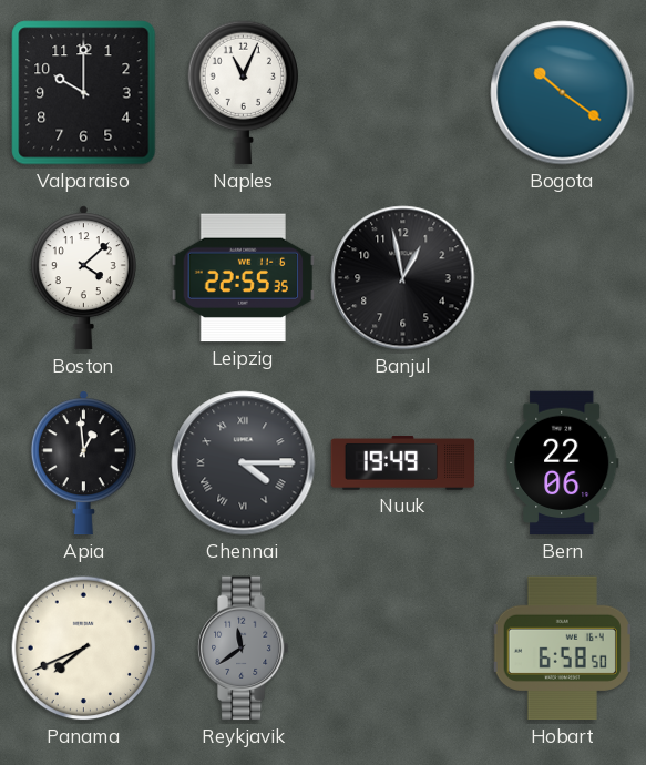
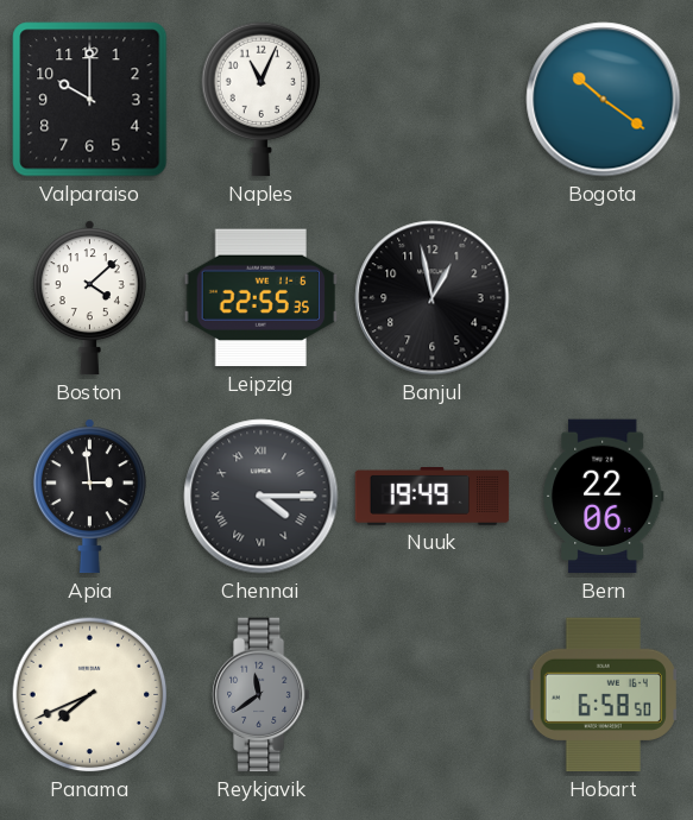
Apia: 12:59 -> 2:59
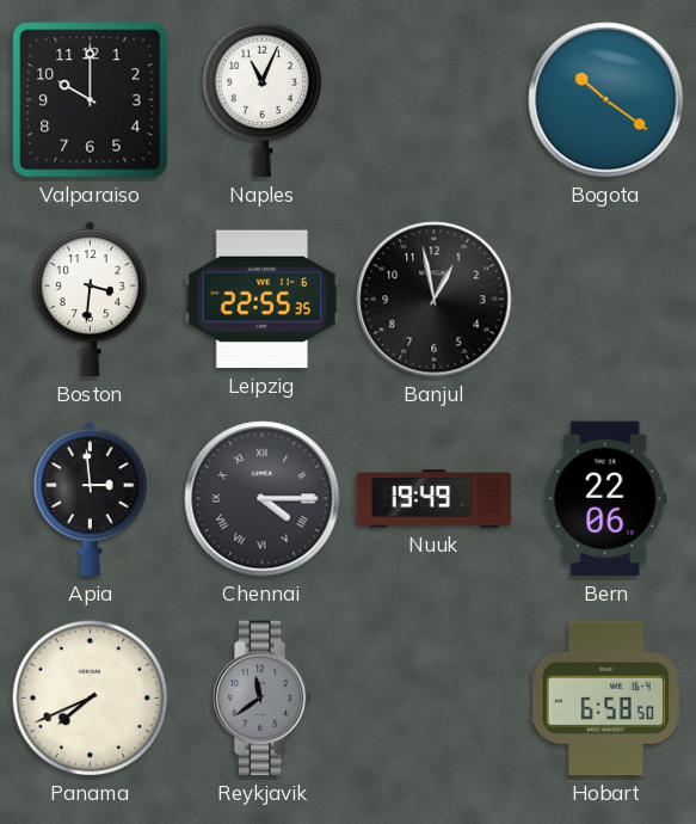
Boston: 4:08 -> 3:31
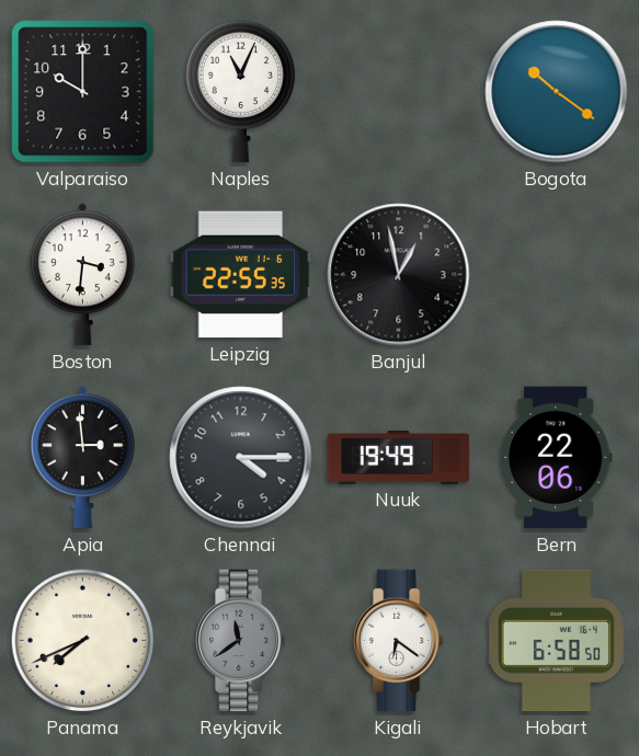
Chennai numerals: Roman -> Arabic
Kigali: none -> 6:21
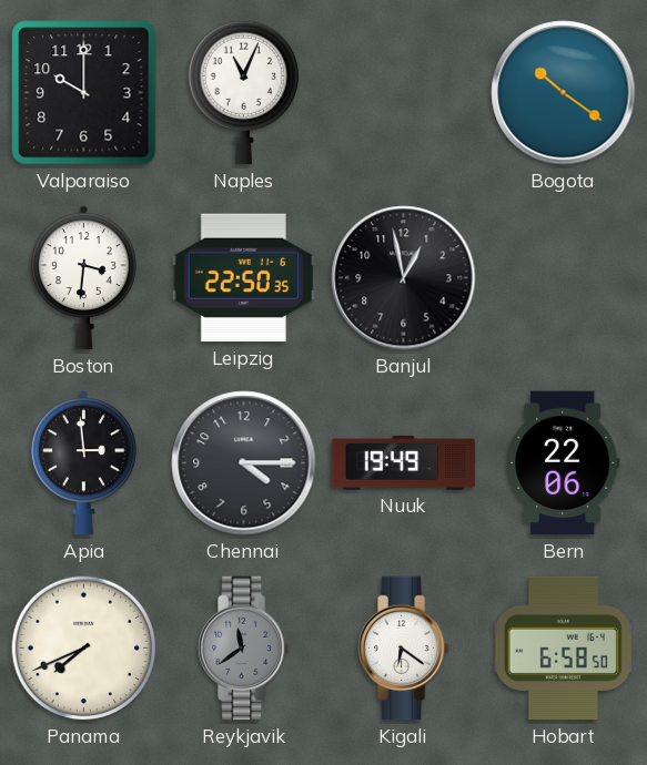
Leipzig: 22:55 -> 22:50
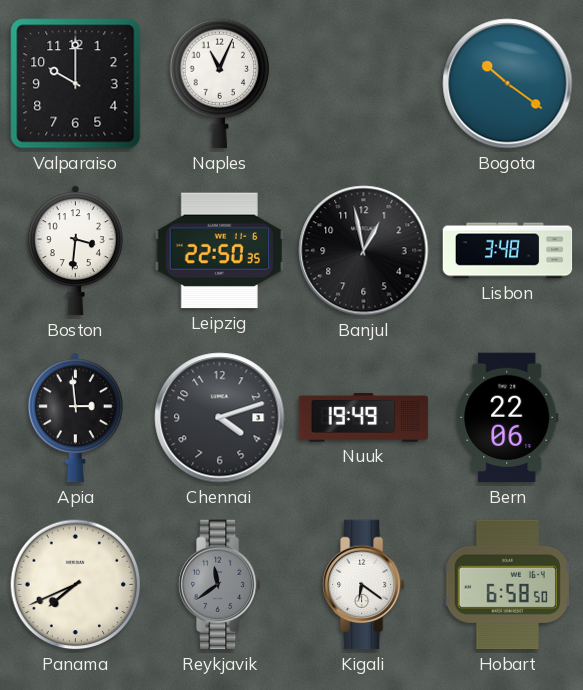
Lisbon: none -> 3:48
Chennai: 4:15 -> 4:12
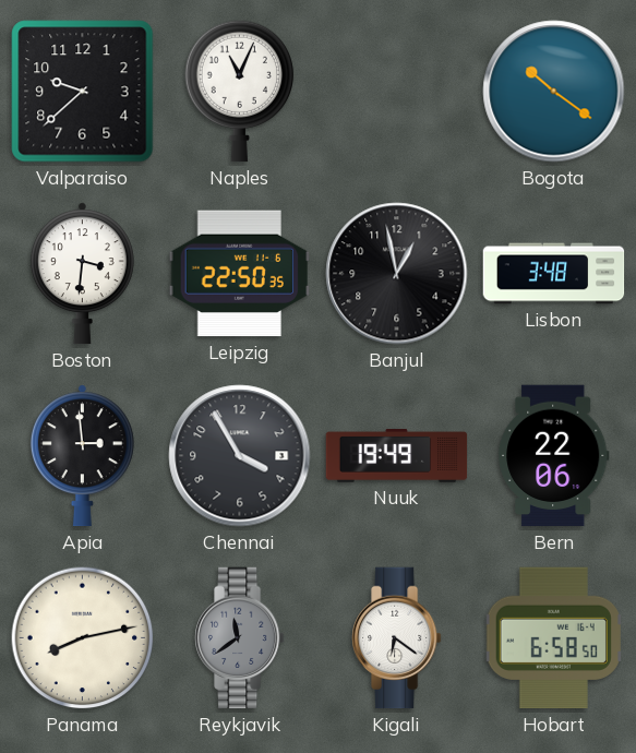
Valparaiso: 10:00 -> 9:38
Chennai: 4:12 -> 3:55
Panama: 7:41 -> 8:13
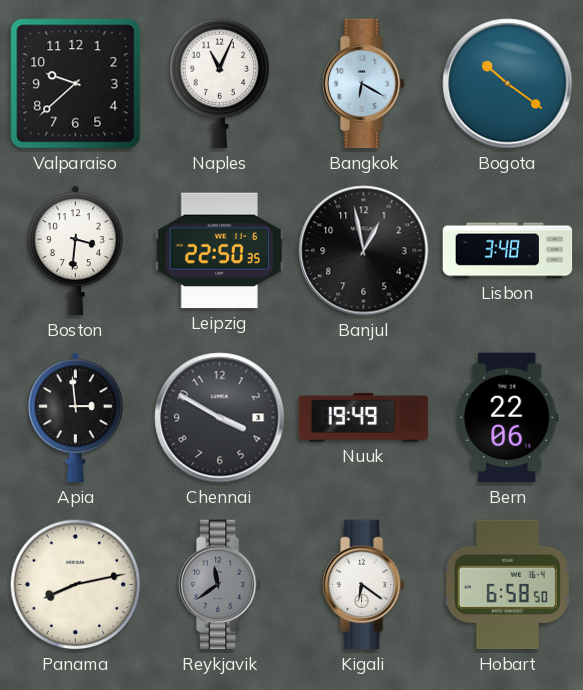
Bangkok: none -> 6:20
Chennai: 3:55 -> 3:50
